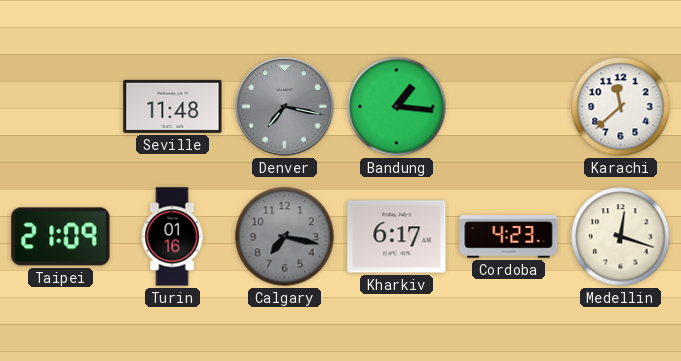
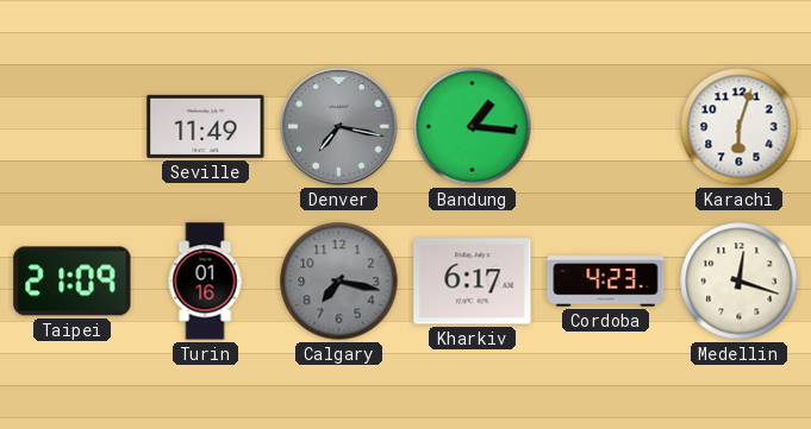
Seville: 11:48 -> 11:49
Karachi: 11:38 -> 6:03
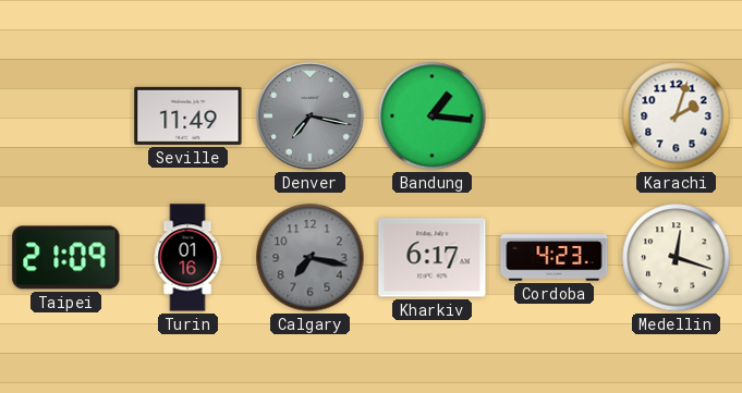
Karachi: 6:03 -> 2:03
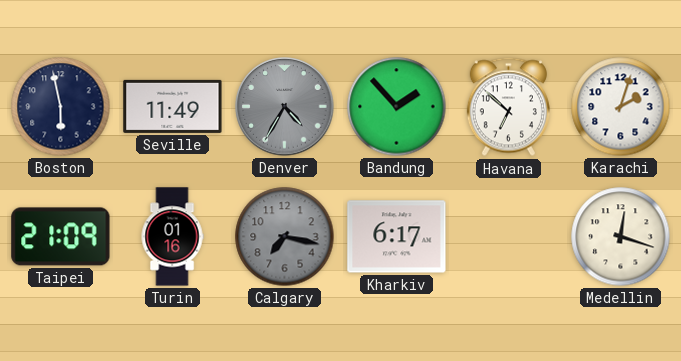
Boston: none -> 5:58
Denver: 7:17 -> 4:35
Bandung: 1:16 -> 1:53
Havana: none -> 6:52
Cordoba: 4:23 -> none
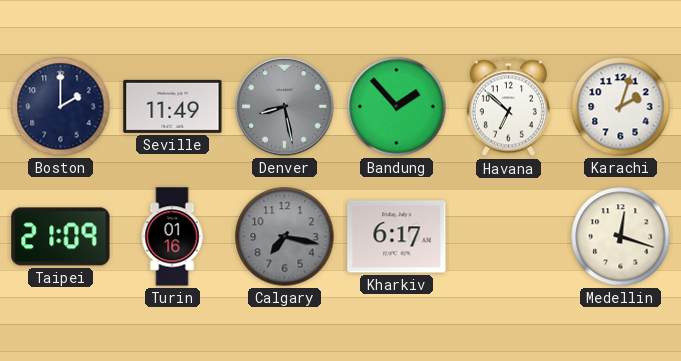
Boston: 5:58 -> 2:00
Denver: 4:35 -> 8:28
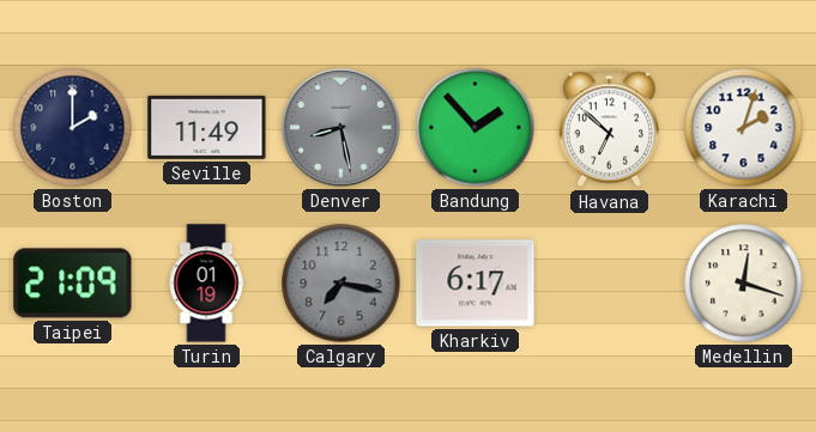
Turin: 01:16 -> 01:19
